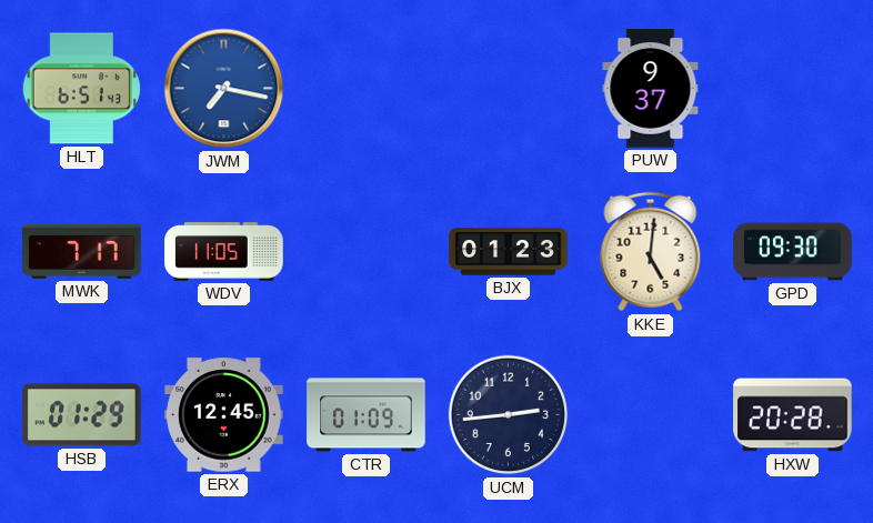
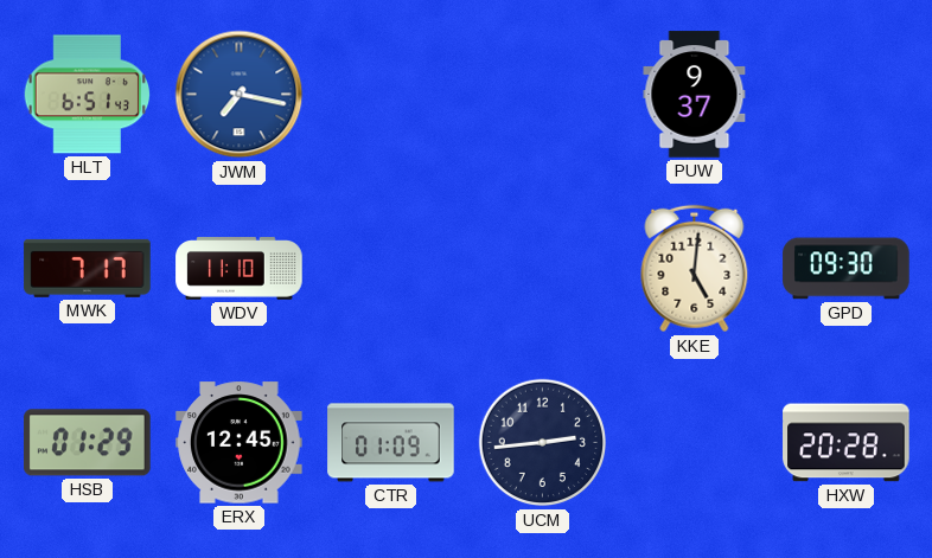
WDV: 11:05 -> 11:10
BJX: 01:23 -> none
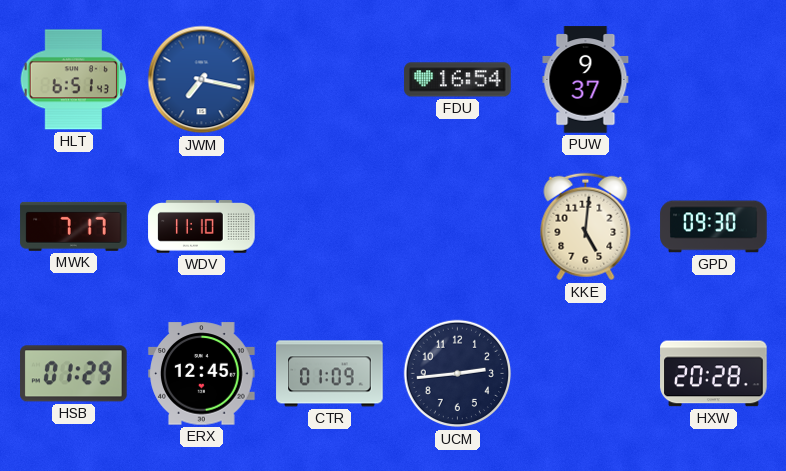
FDU: none -> 16:54
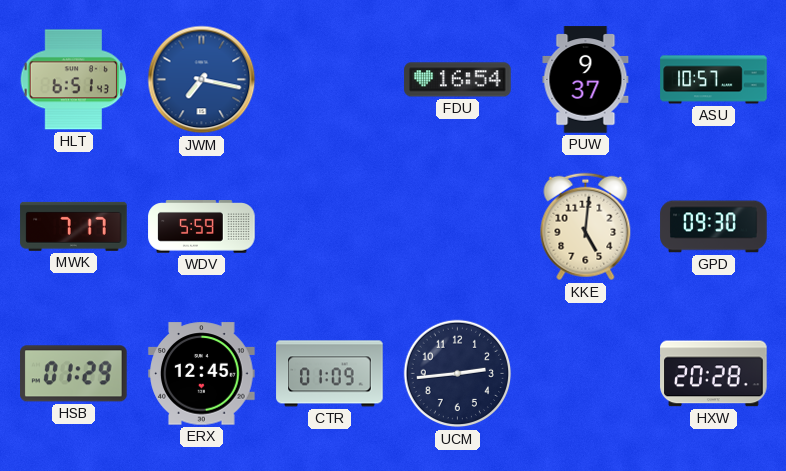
ASU: none -> 10:57
WDV: 11:10 -> 5:59
